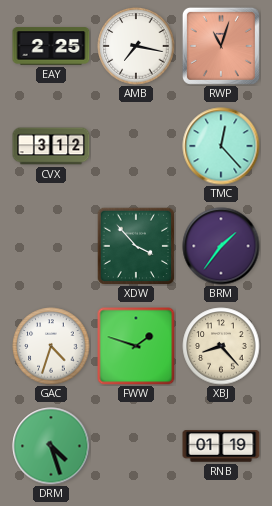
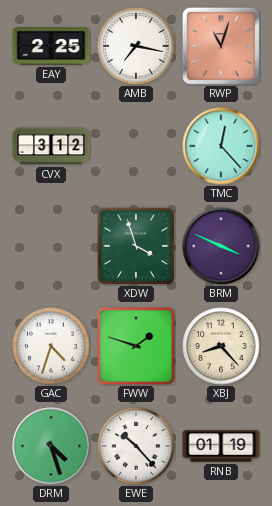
XDW: 3:53 -> 3:57
BRM: 1:36 -> 3:49
EWE: none -> 10:23
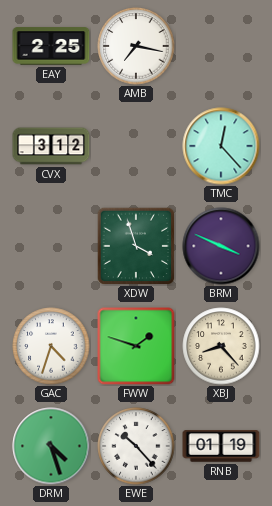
RWP: 11:03 -> none
